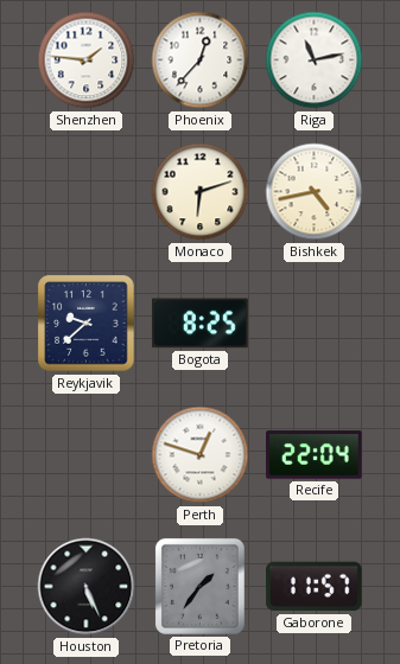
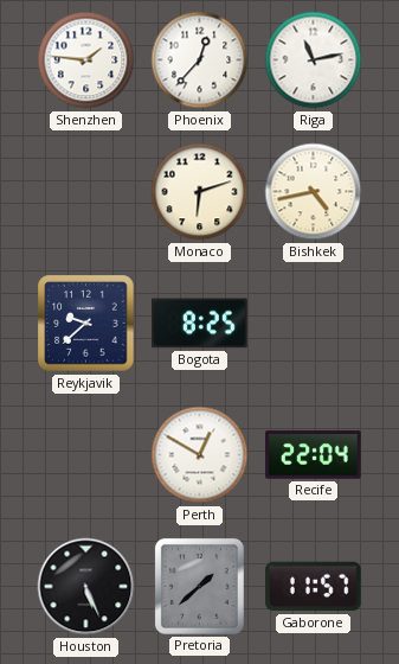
Perth: 12:48 -> 12:50
Pretoria: 1:36 -> 1:38
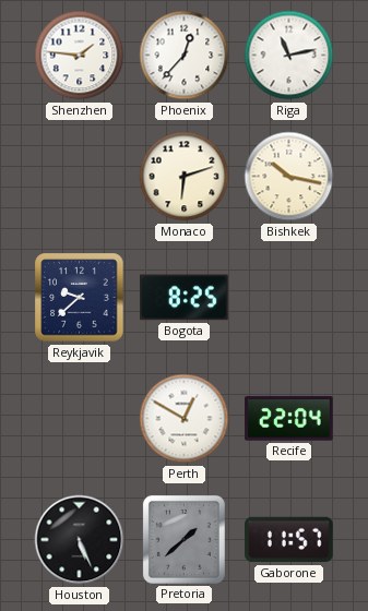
Bishkek: 4:43 -> 10:17
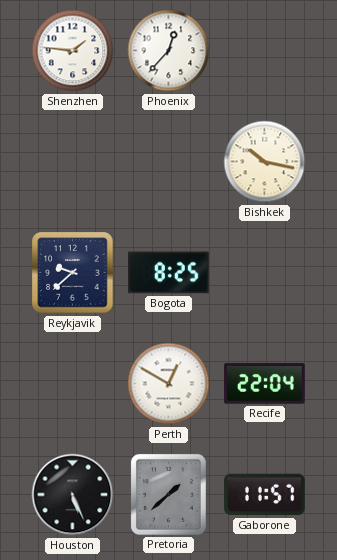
Riga: 11:13 -> none
Monaco: 6:12 -> none
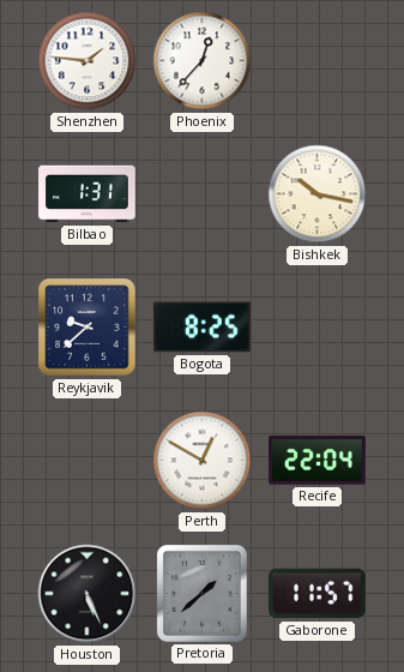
Bilbao: none -> 1:31
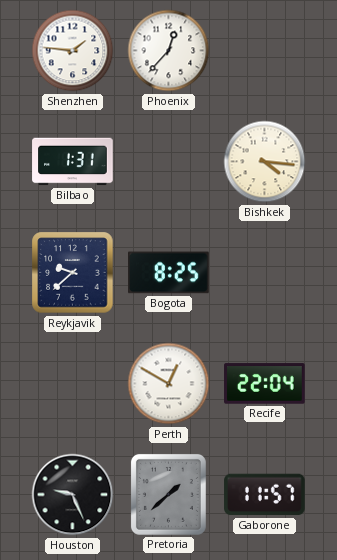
Bishkek: 10:17 -> 4:16
Houston: 5:26 -> 9:26
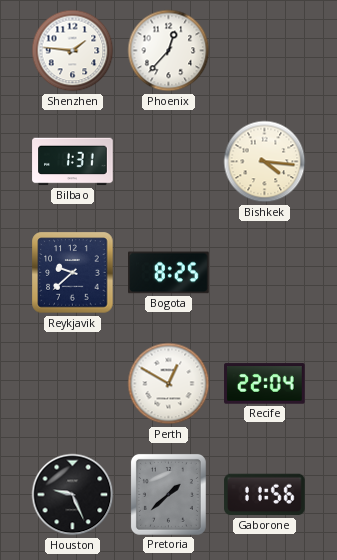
Gaborone: 11:57 -> 11:56
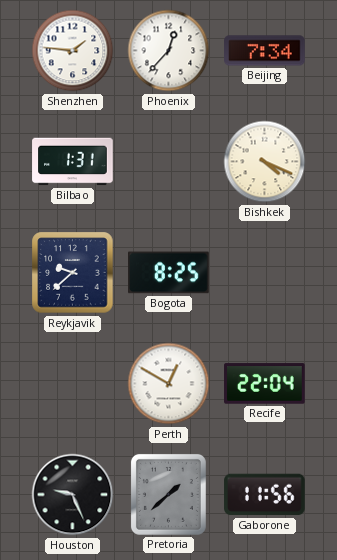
Beijing: none -> 7:34
Bishkek: 4:16 -> 4:19
